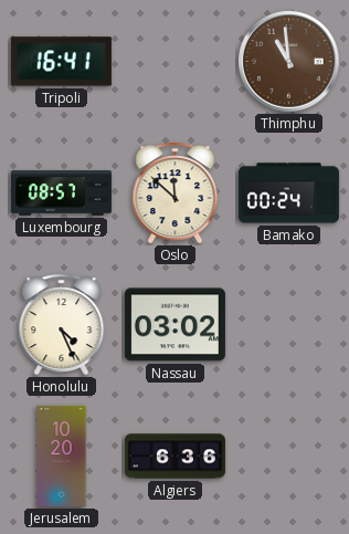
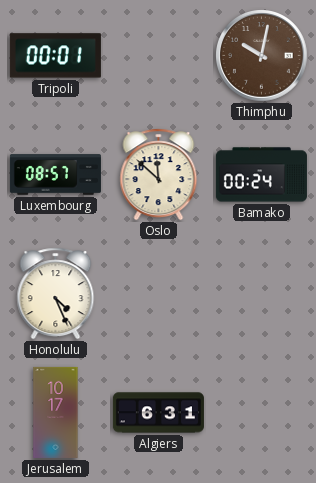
Tripoli: 16:41 -> 00:01
Thimphu: 10:59 -> 10:02
Nassau: 03:02 -> none
Jerusalem: 10:20 -> 10:17
Algiers: 6:36 -> 6:31
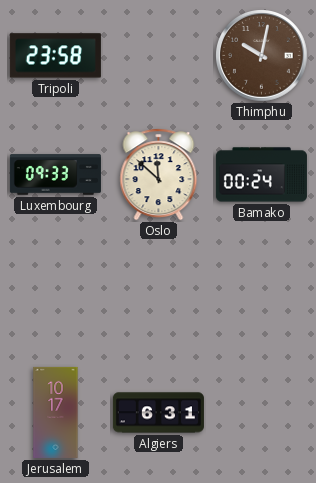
Tripoli: 00:01 -> 23:58
Luxembourg: 08:57 -> 09:33
Honolulu: 4:26 -> none
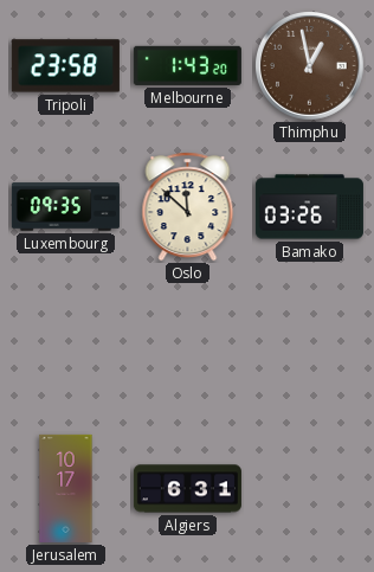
Melbourne: none -> 1:43
Thimphu: 10:02 -> 12:58
Luxembourg: 09:33 -> 09:35
Bamako: 00:24 -> 03:26
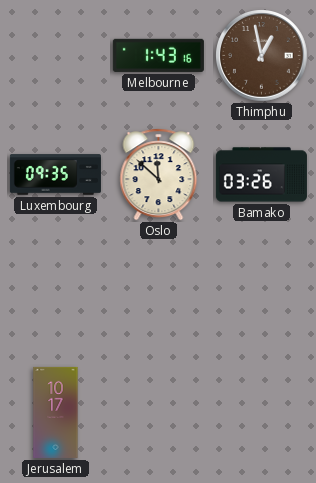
Tripoli: 23:58 -> none
Melbourne: 1:43:20 -> 1:43:16
Algiers: 6:31 -> none
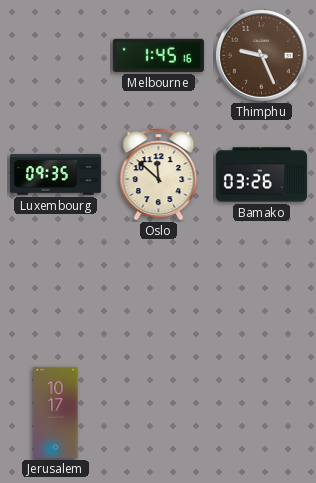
Melbourne: 1:43 -> 1:45
Thimphu: 12:58 -> 9:26
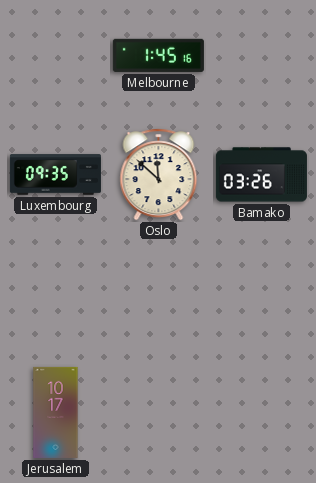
Thimphu: 9:26 -> none
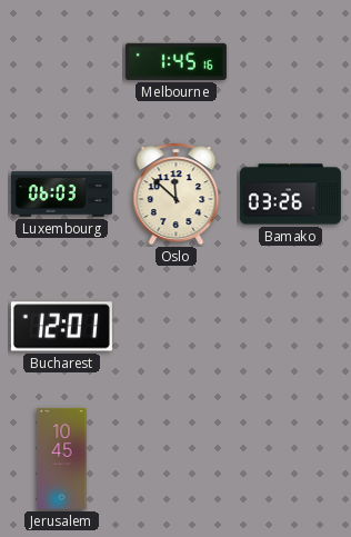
Luxembourg: 09:35 -> 06:03
Bucharest: none -> 12:01
Jerusalem: 10:17 -> 10:45
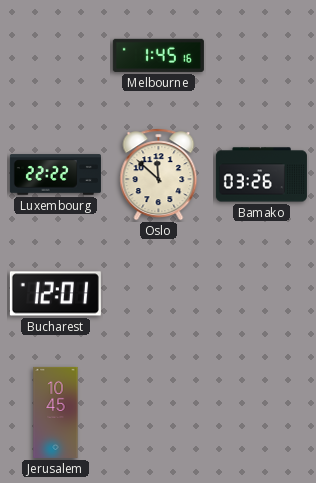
Luxembourg: 06:03 -> 22:22
